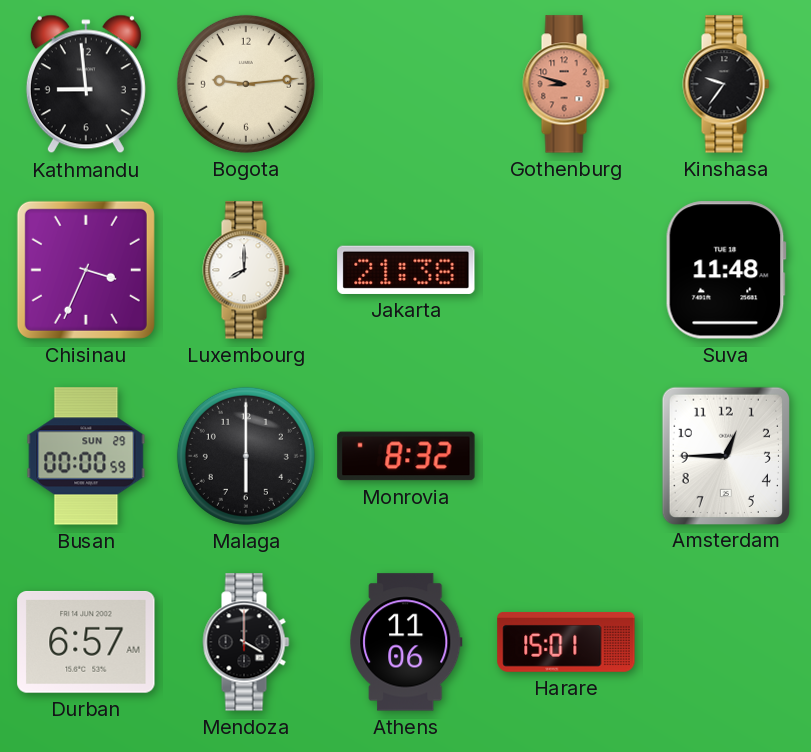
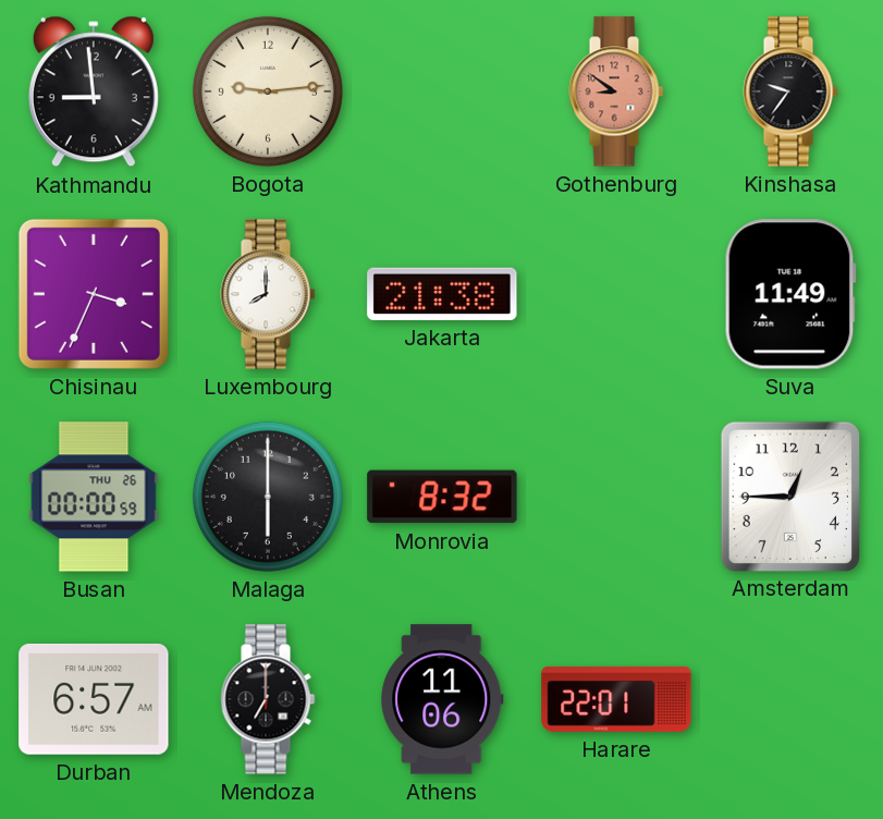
Gothenburg: 8:48 -> 8:51
Suva: 11:48 -> 11:49
Busan date: SUN 29 -> THU 26
Mendoza: 4:00 -> 7:00
Harare: 15:01 -> 22:01
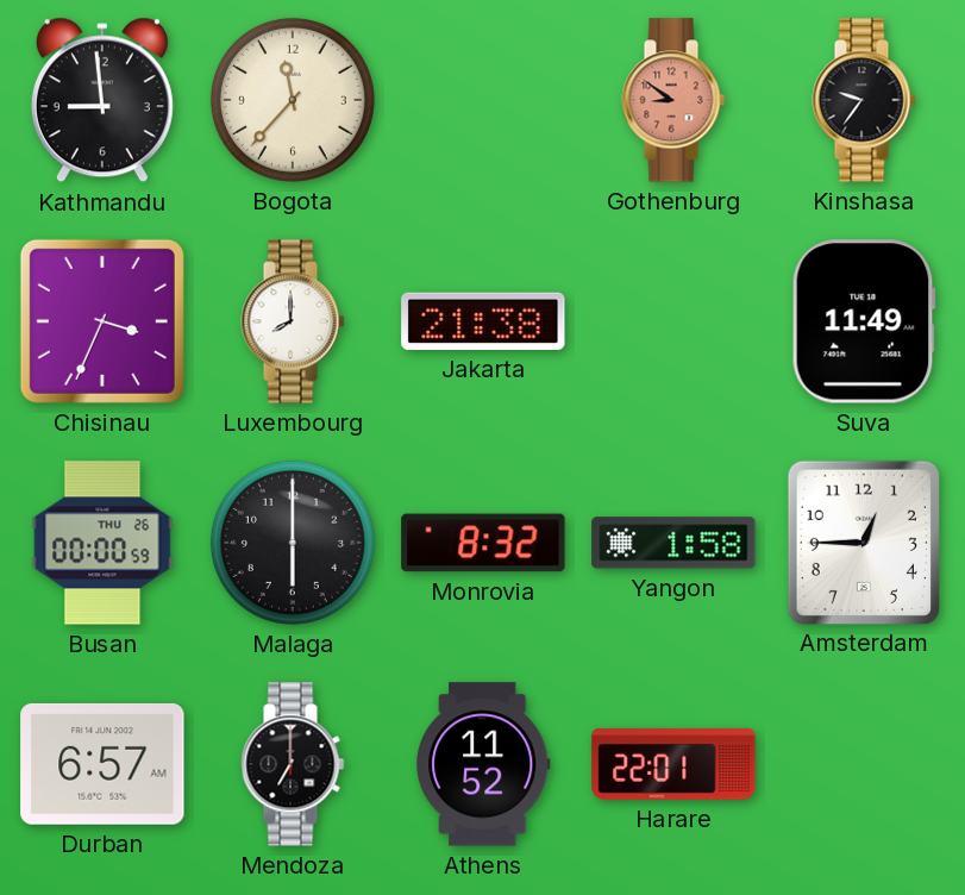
Bogota: 9:14 -> 11:37
Yangon: none -> 1:58
Athens: 11:06 -> 11:52
